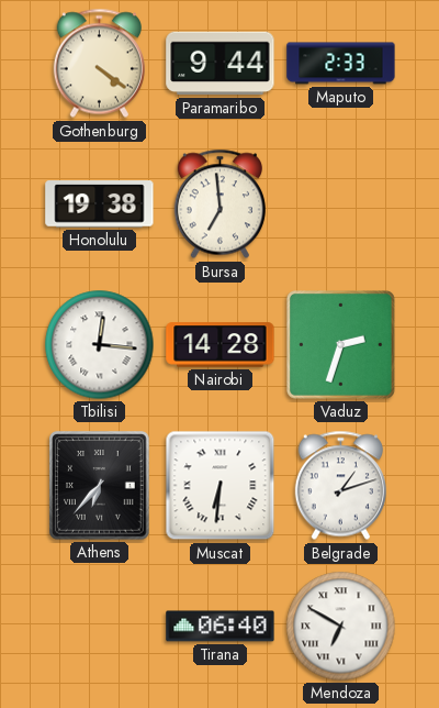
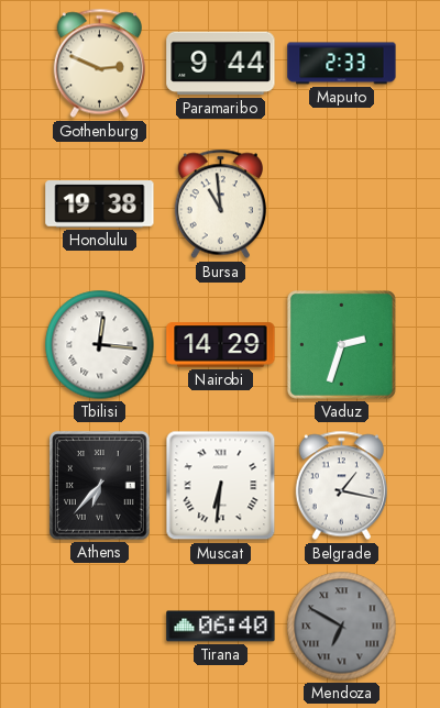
Gothenburg: 4:21 -> 2:49
Bursa: 6:59 -> 10:59
Nairobi: 14:28 -> 14:29
Belgrade: 1:12 -> 1:17
Mendoza dial: white -> grey
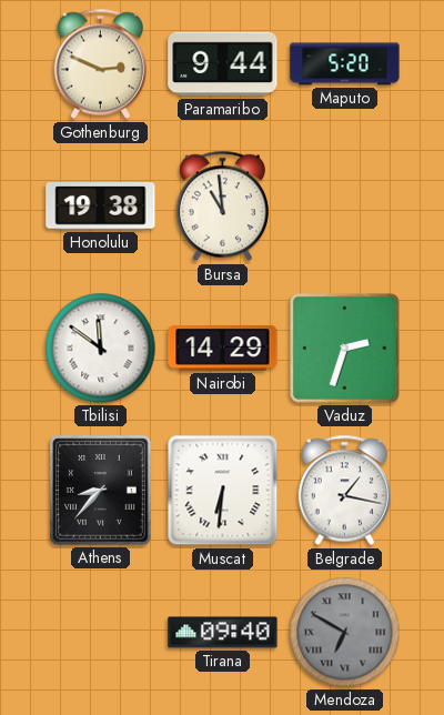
Maputo: 2:33 -> 5:20
Tbilisi: 12:16 -> 11:51
Athens: 6:37 -> 8:37
Tirana: 06:40 -> 09:40
